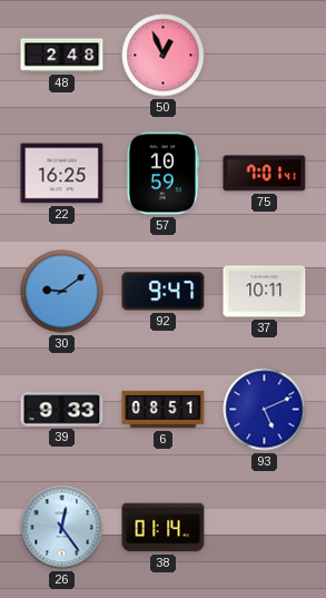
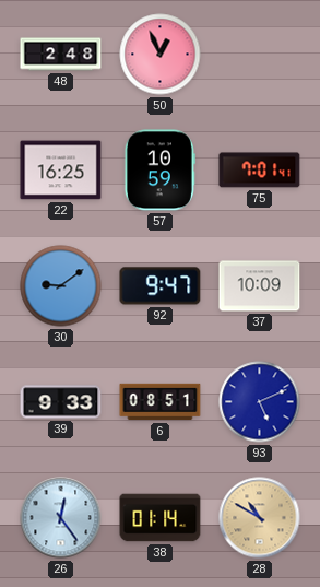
37: 10:11 -> 10:09
28: none -> 10:50
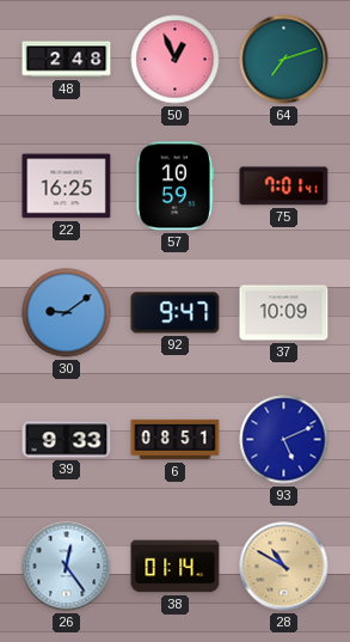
64: none -> 7:12
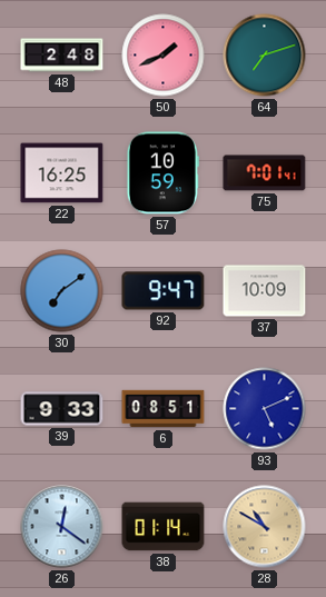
50: 12:56 -> 1:41
30: 9:09 -> 7:09
26: 12:24 -> 12:21
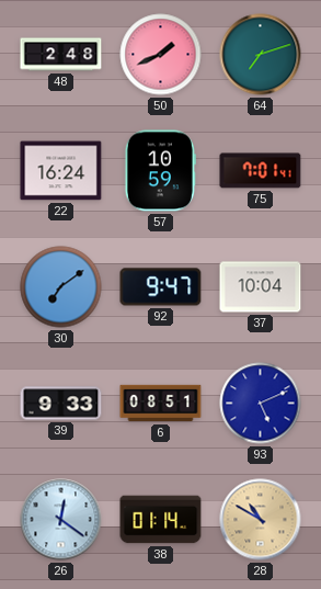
22: 16:25 -> 16:24
37: 10:09 -> 10:04
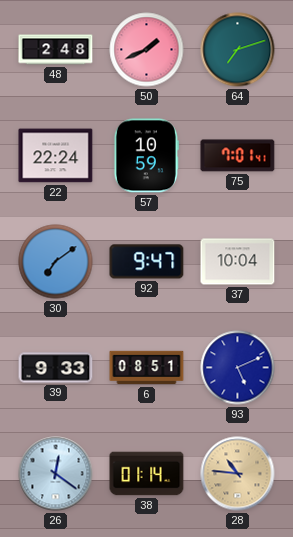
22: 16:24 -> 22:24
28: 10:50 -> 10:46
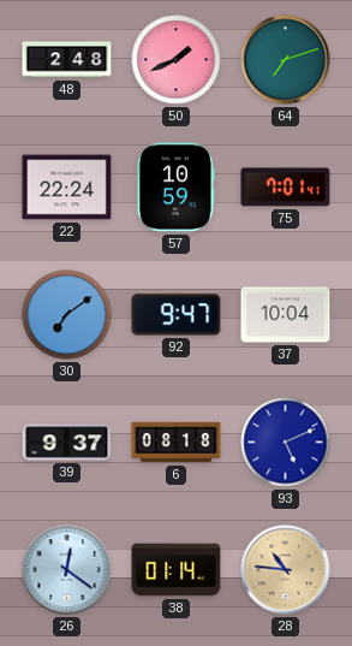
39: 9:33 -> 9:37
6: 08:51 -> 08:18
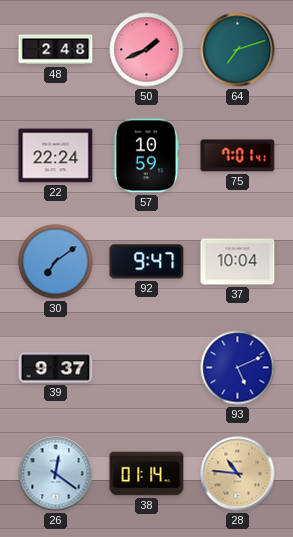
6: 08:18 -> none
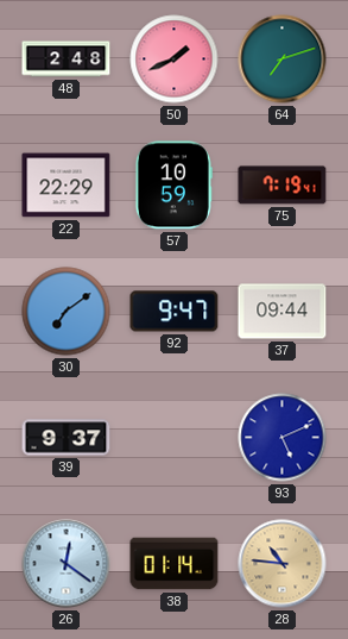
22: 22:24 -> 22:29
75: 7:01 -> 7:19
37: 10:04 -> 09:44
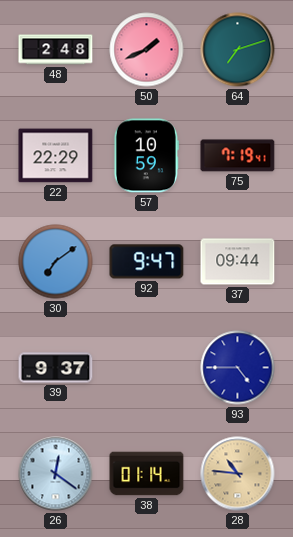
93: 5:11 -> 4:45
